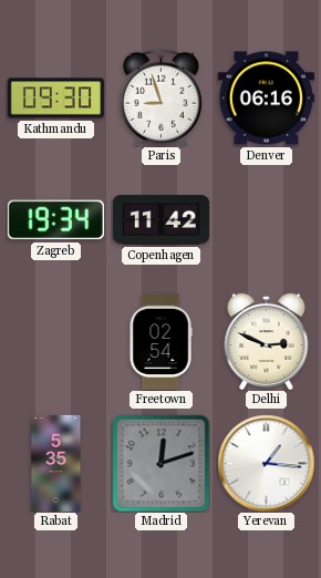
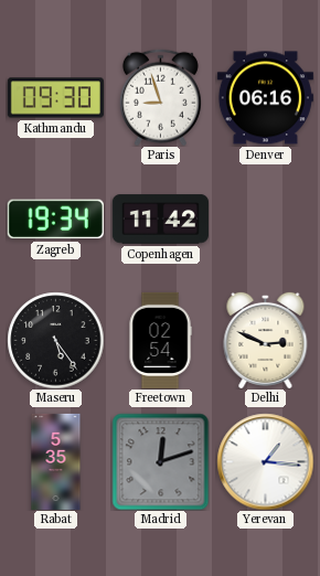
Maseru: none -> 5:24
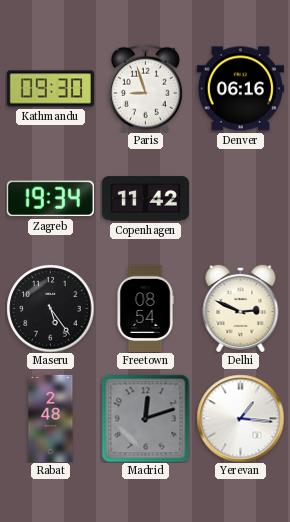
Freetown: 02:54 -> 08:54
Rabat: 5:35 -> 2:48
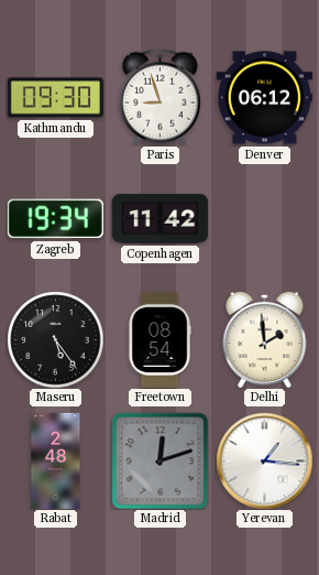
Denver: 06:16 -> 06:12
Delhi: 2:49 -> 1:59
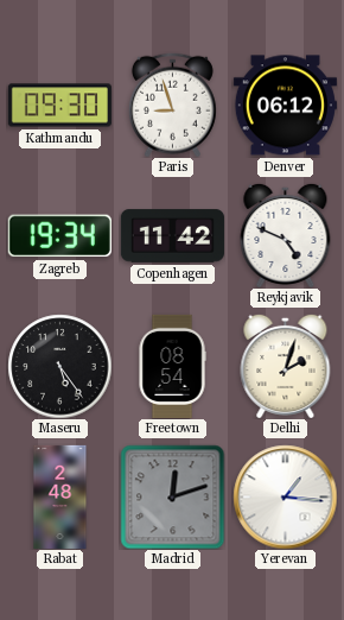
Reykjavik: none -> 4:49
Delhi: 1:59 -> 2:03
